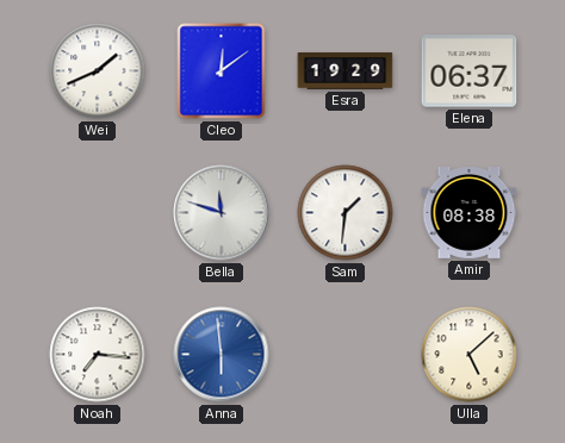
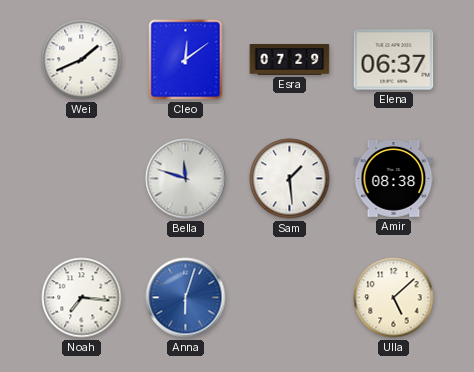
Esra: 19:29 -> 07:29
Sam: 1:31 -> 1:29
Anna: 5:59 -> 6:03
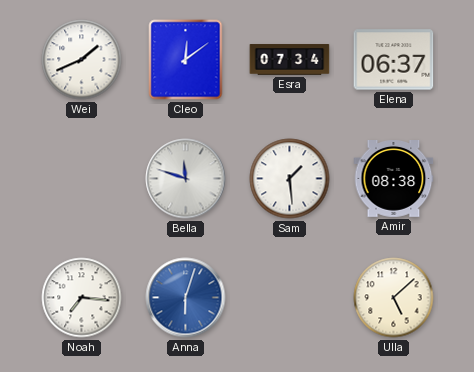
Esra: 07:29 -> 07:34
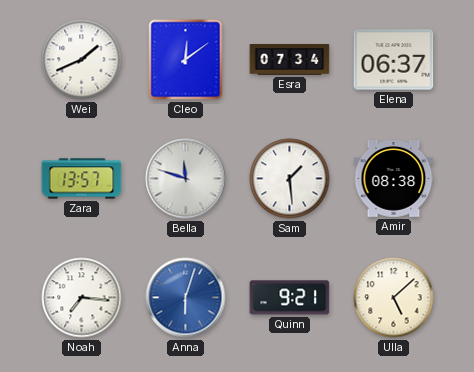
Zara: none -> 13:57
Quinn: none -> 9:21
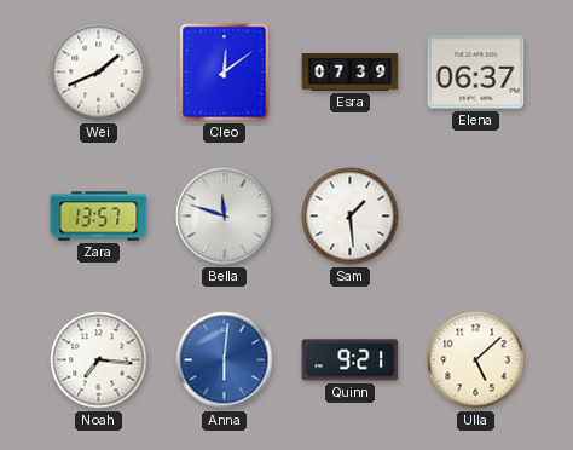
Esra: 07:34 -> 07:39
Amir: 08:38 -> none
Anna: 6:03 -> 6:01
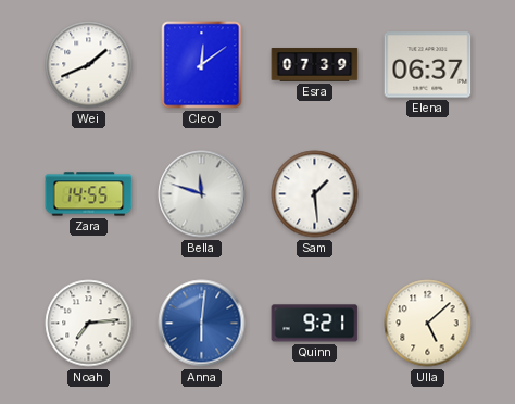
Zara: 13:57 -> 14:55
Noah: 7:16 -> 7:14
